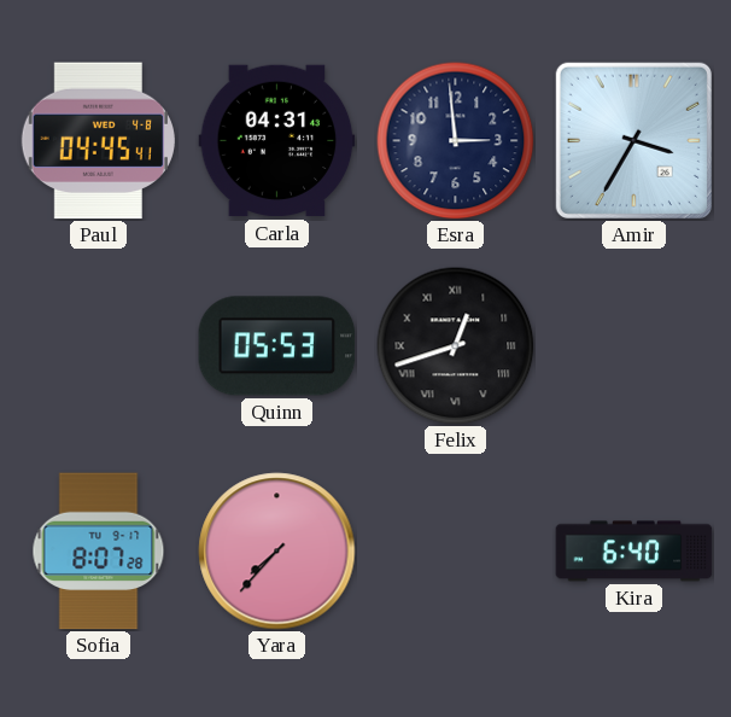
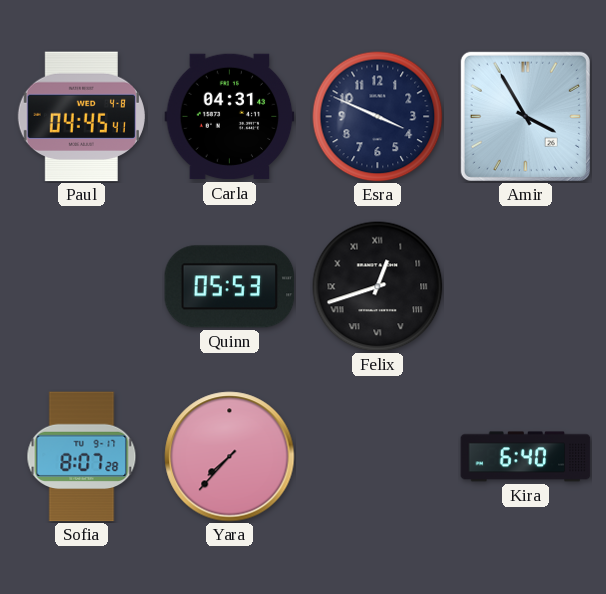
Esra: 2:59 -> 3:49
Amir: 3:35 -> 3:55
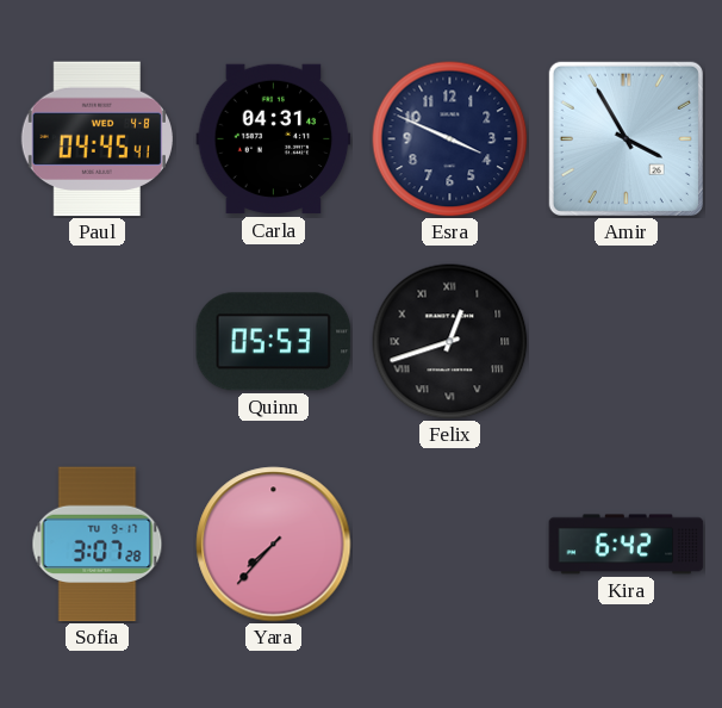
Sofia: 8:07 -> 3:07
Kira: 6:40 -> 6:42
